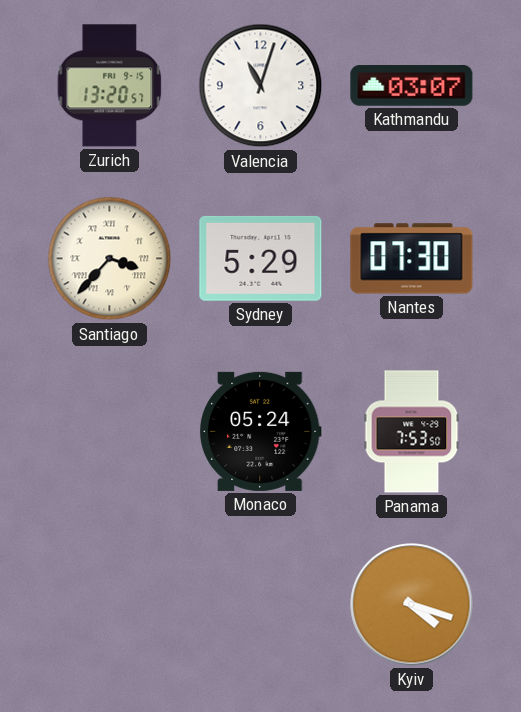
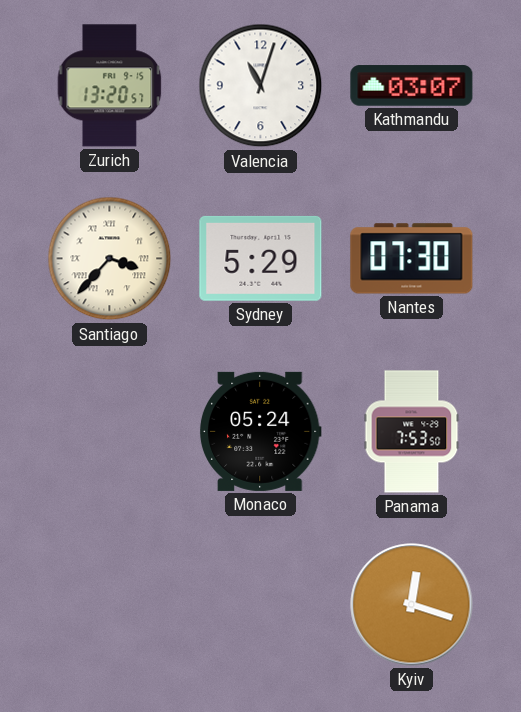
Kyiv: 4:18 -> 12:18
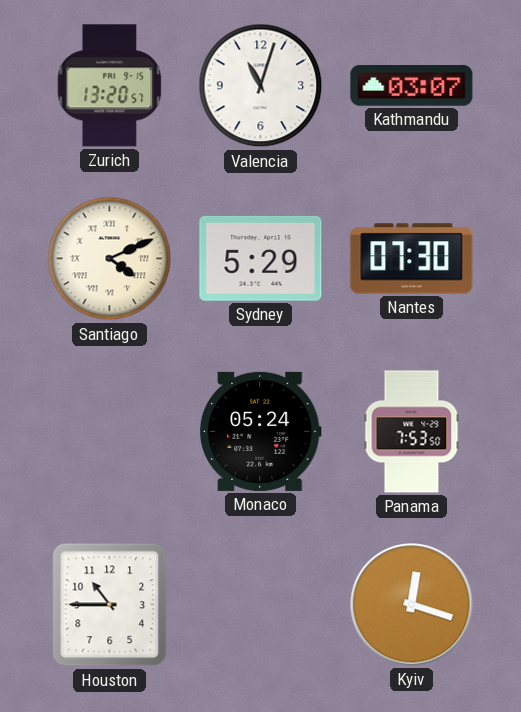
Santiago: 3:37 -> 4:11
Houston: none -> 10:45
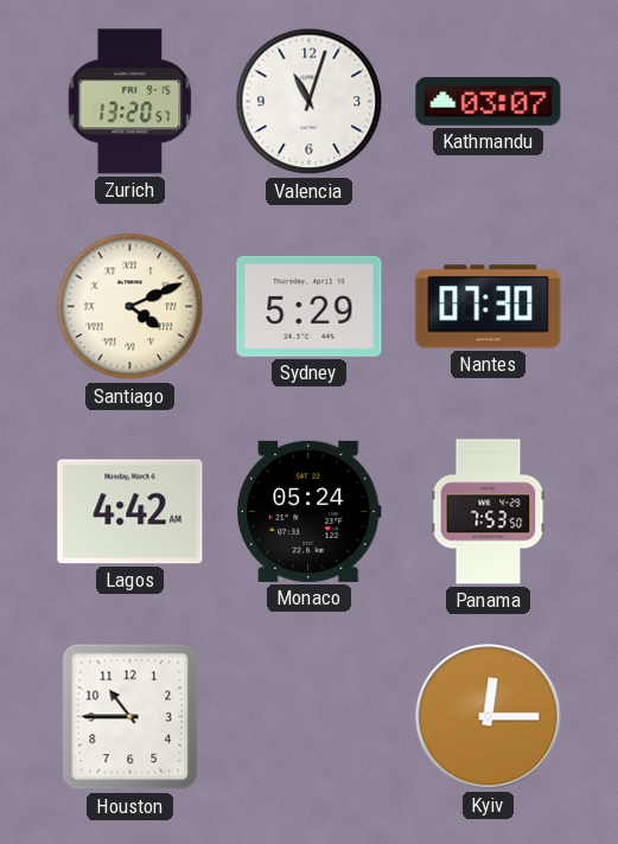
Lagos: none -> 4:42
Kyiv: 12:18 -> 12:15
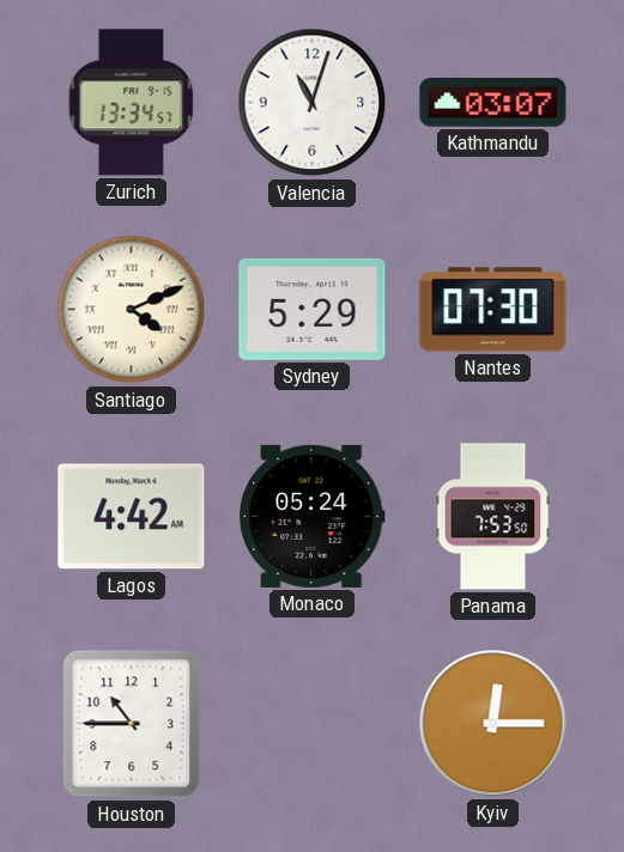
Zurich: 13:20 -> 13:34
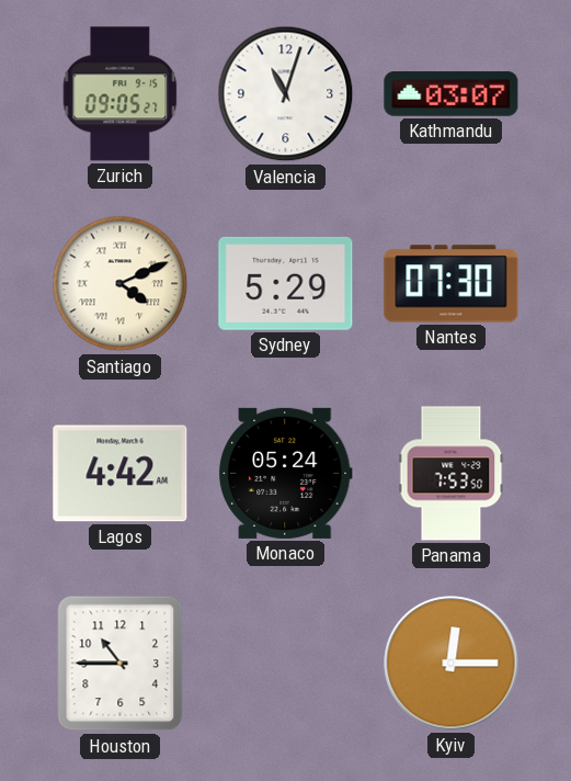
Zurich: 13:34 -> 09:05
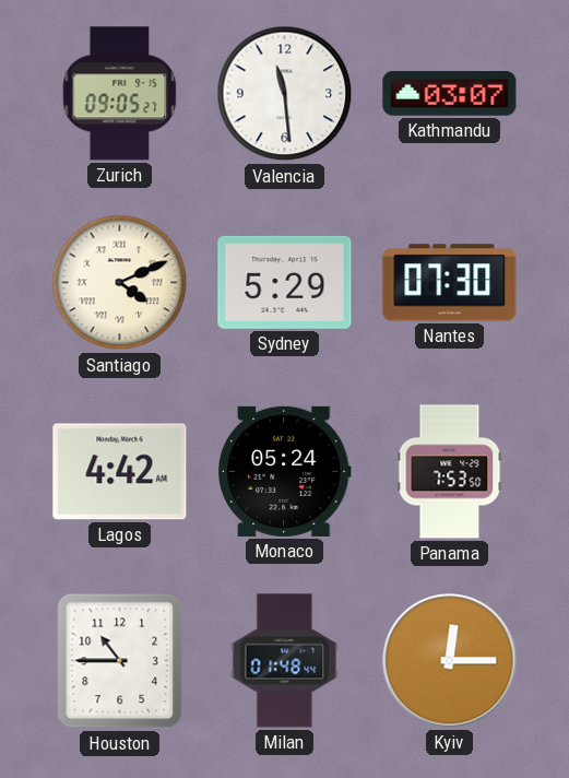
Valencia: 11:03 -> 11:29
Milan: none -> 01:48
